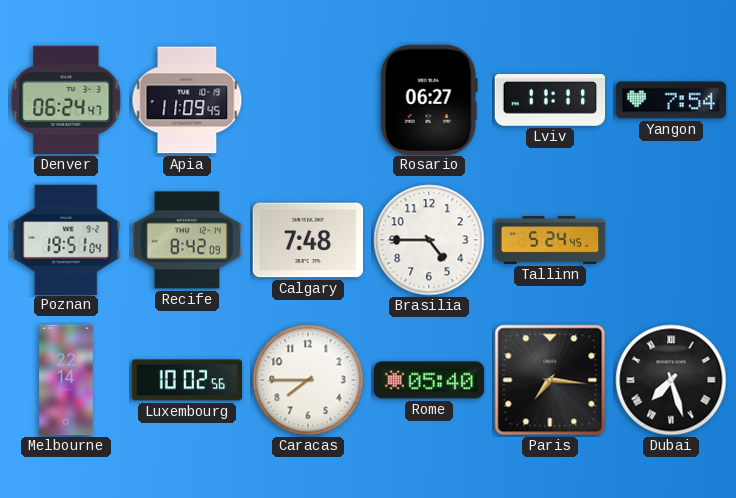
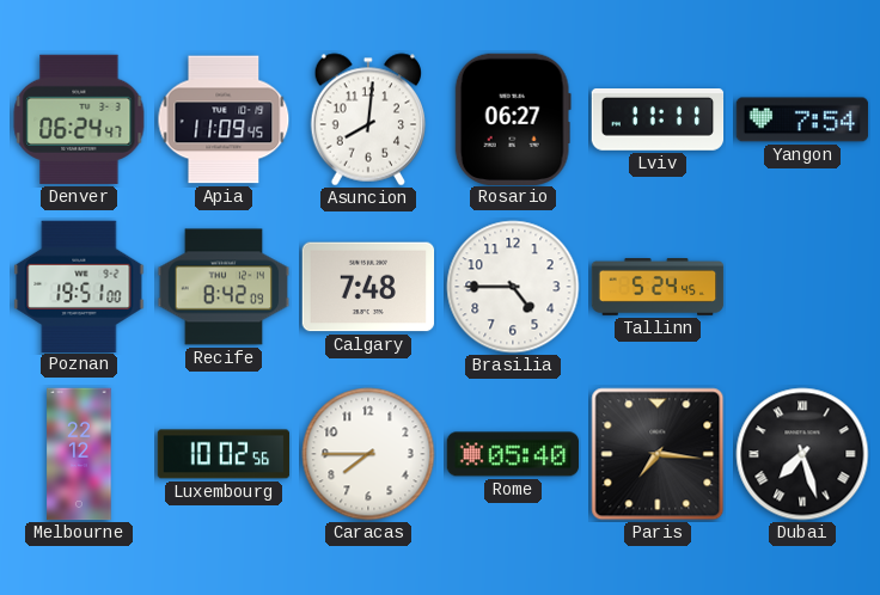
Asuncion: none -> 8:01
Poznan: 19:51:04 -> 19:51:00
Melbourne: 22:14 -> 22:12
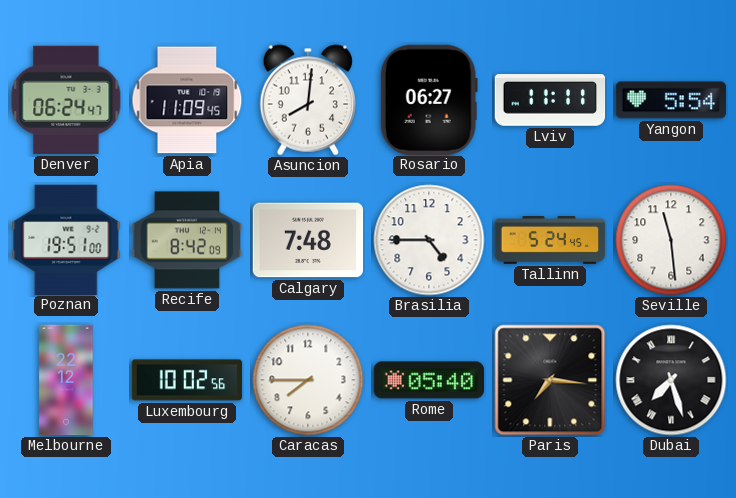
Yangon: 7:54 -> 5:54
Seville: none -> 11:29
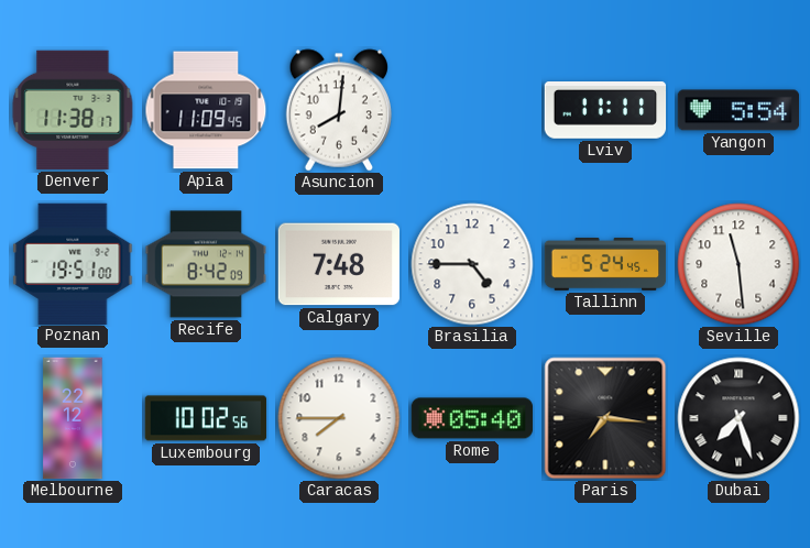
Denver: 06:24 -> 11:38
Rosario: 06:27 -> none
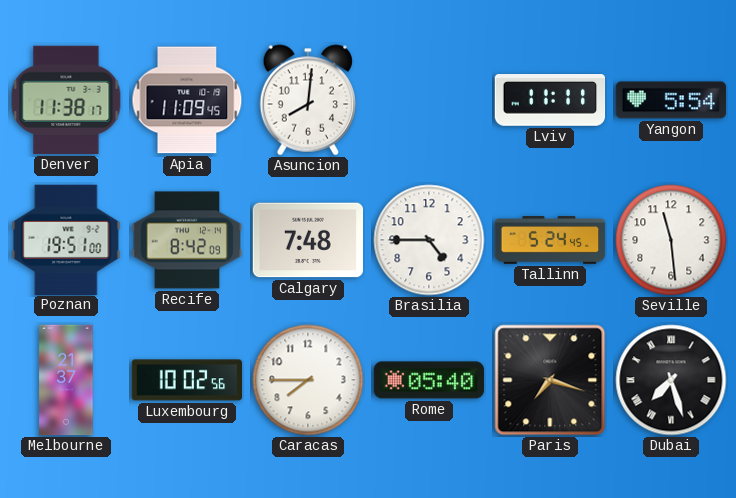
Melbourne: 22:12 -> 21:37
Paris: 7:16 -> 7:18
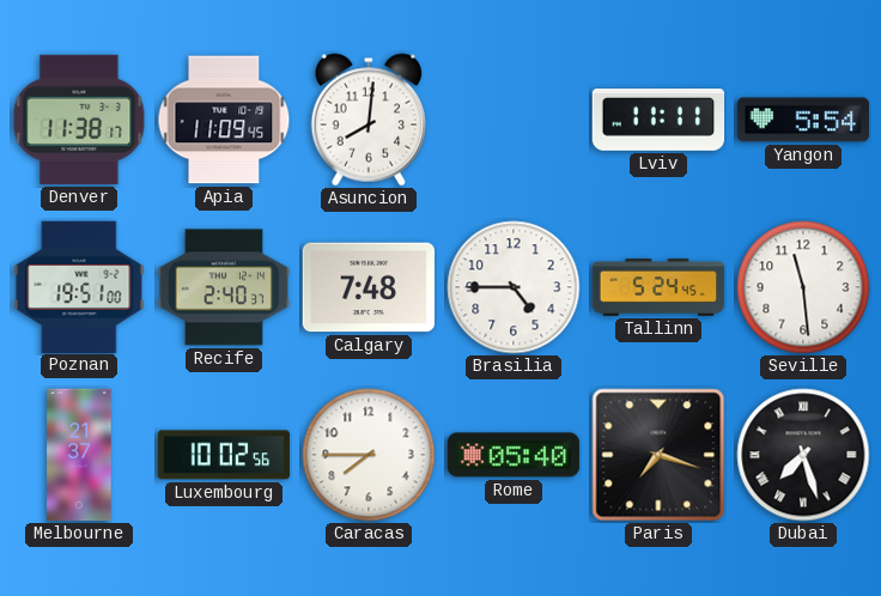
Recife: 8:42 -> 2:40
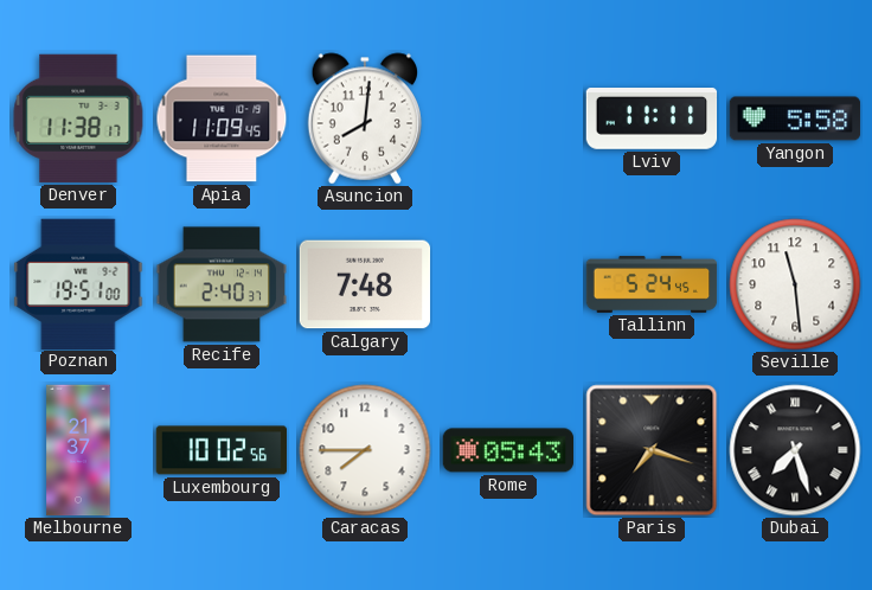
Yangon: 5:54 -> 5:58
Brasilia: 4:45 -> none
Rome: 05:40 -> 05:43
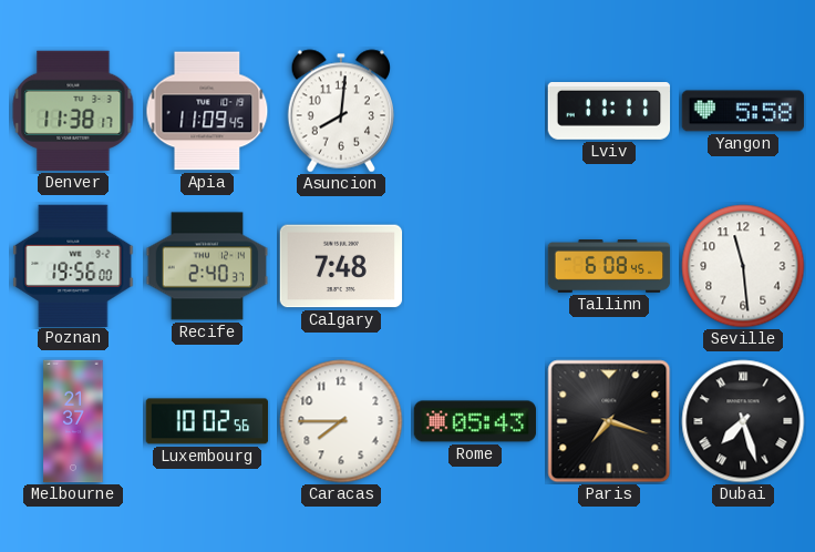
Poznan: 19:51 -> 19:56
Tallinn: 5:24 -> 6:08
